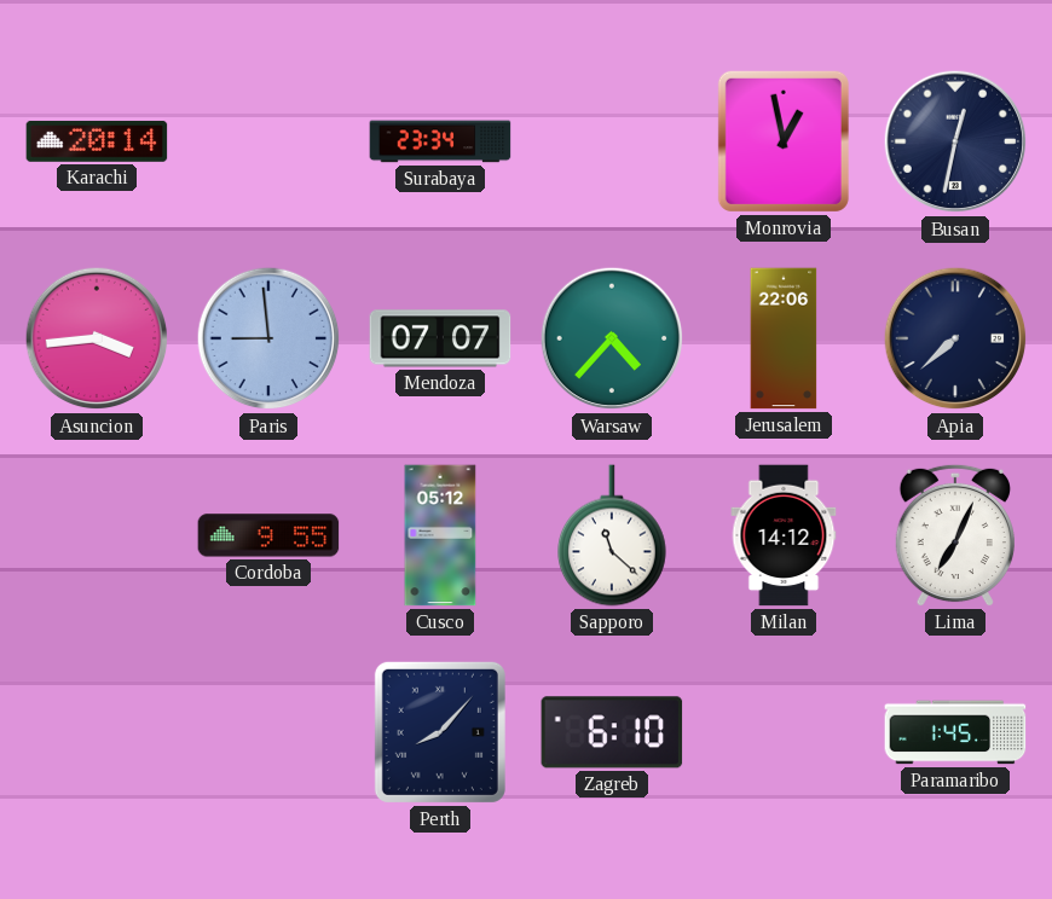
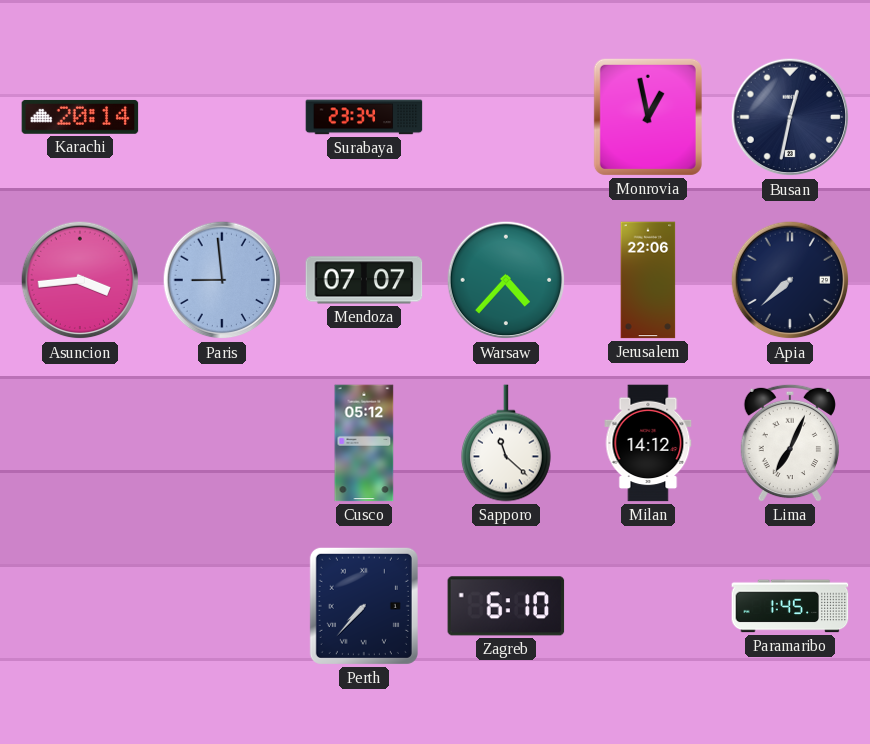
Cordoba: 9:55 -> none
Perth: 8:07 -> 7:37
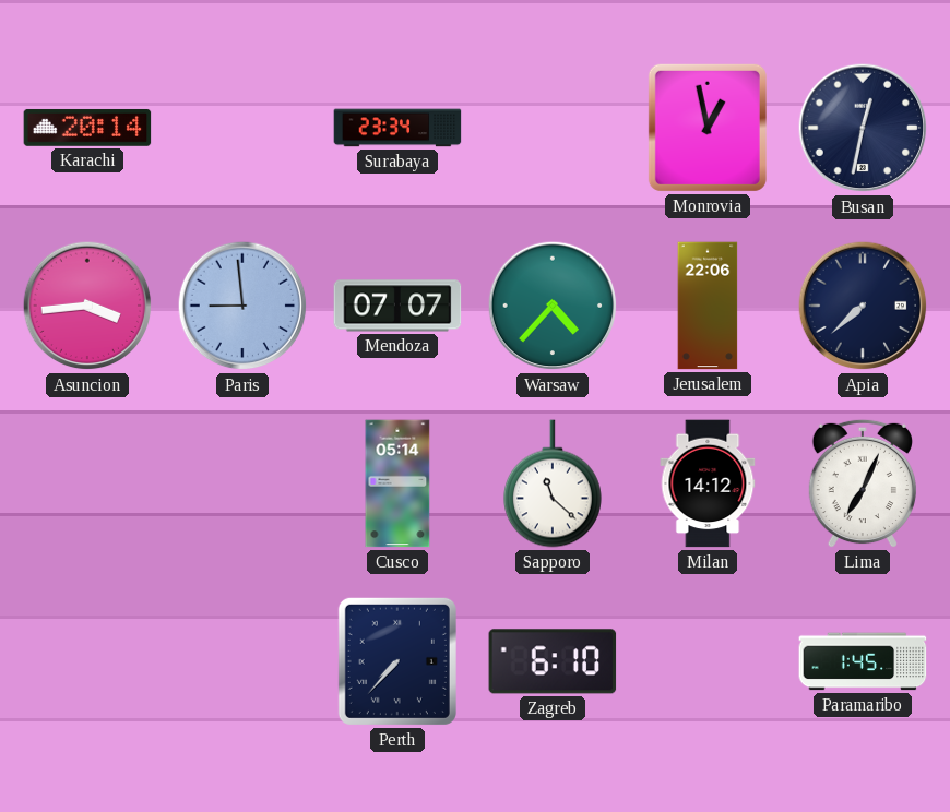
Cusco: 05:12 -> 05:14
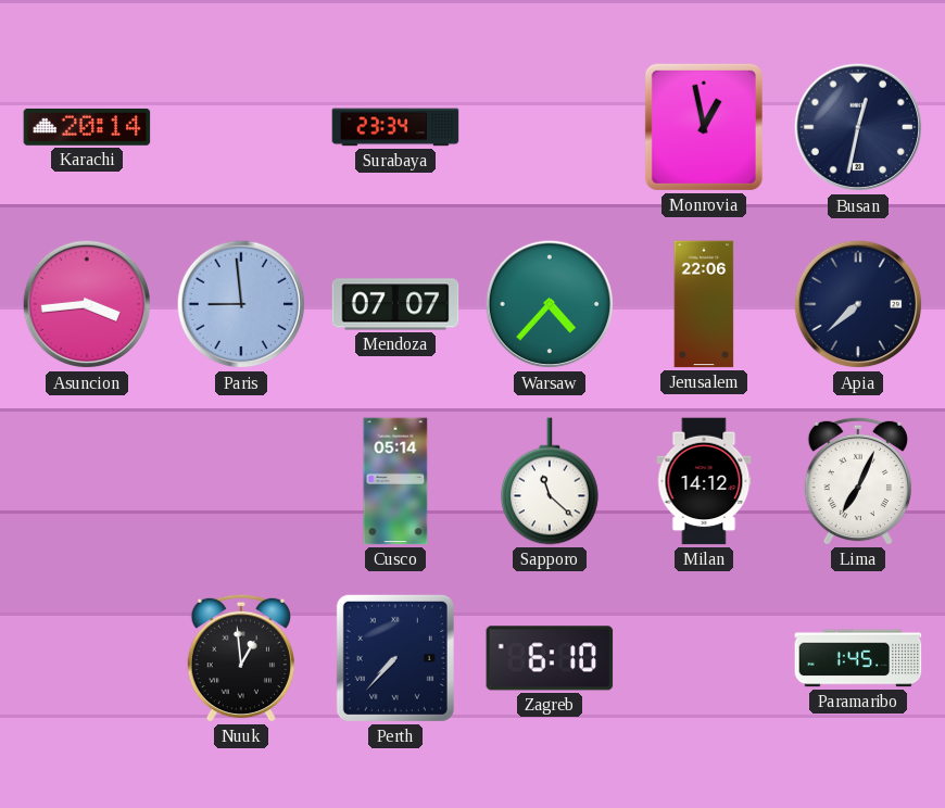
Nuuk: none -> 12:59
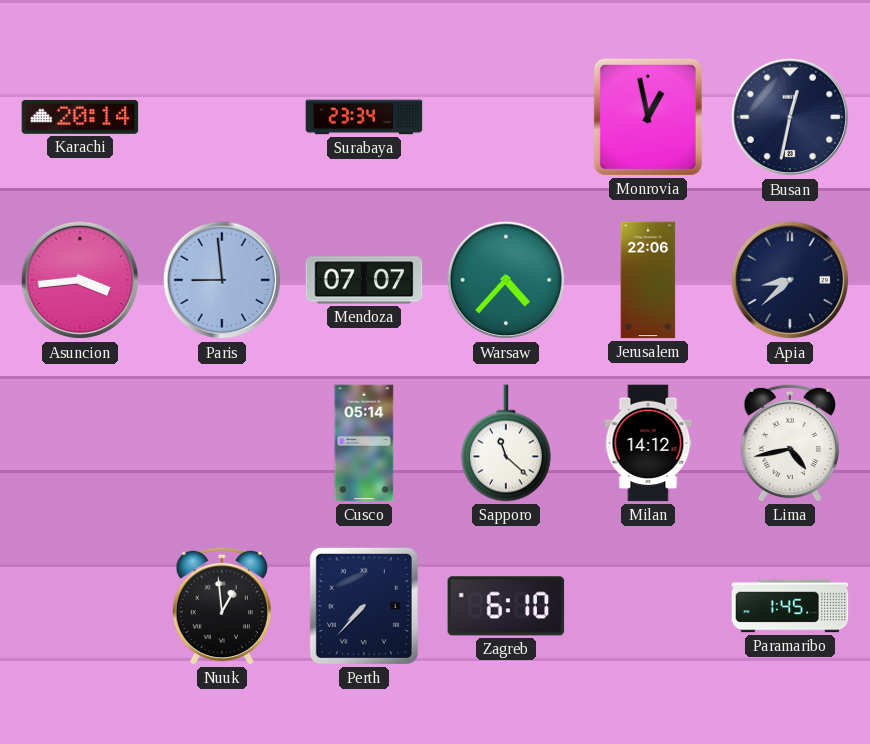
Apia: 7:38 -> 8:38
Lima: 7:04 -> 4:43
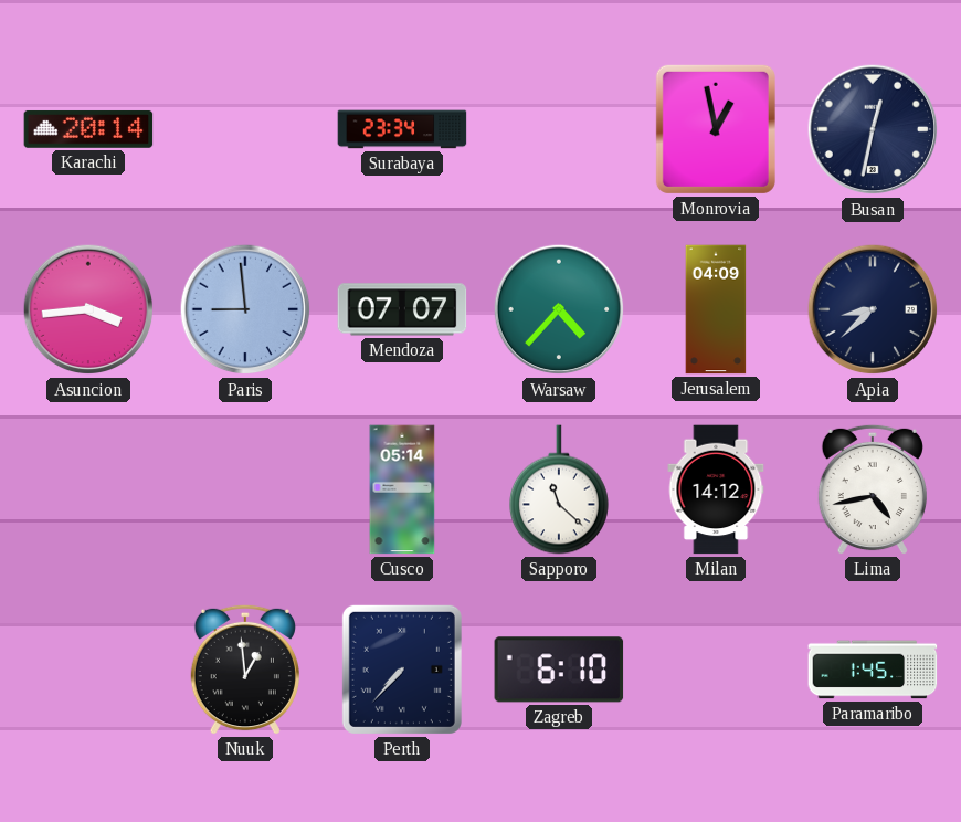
Jerusalem: 22:06 -> 04:09
